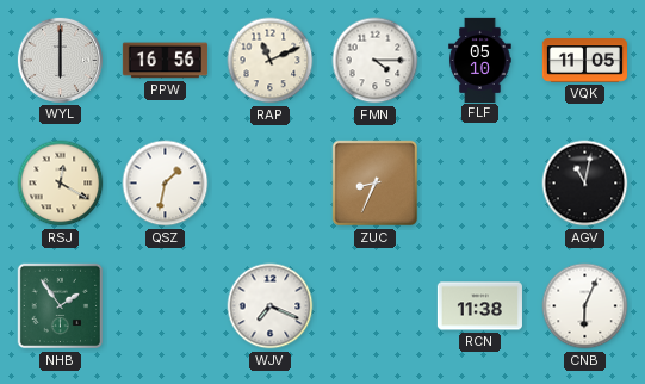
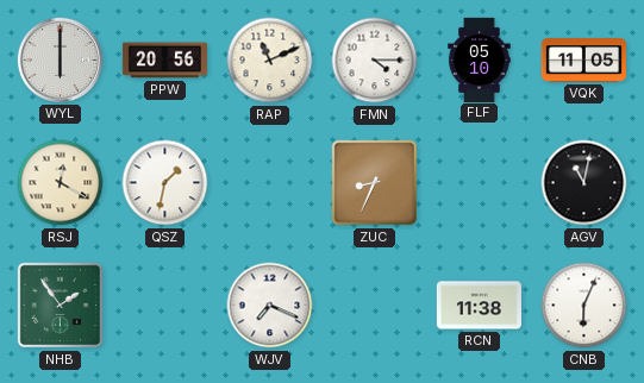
PPW: 16:56 -> 20:56
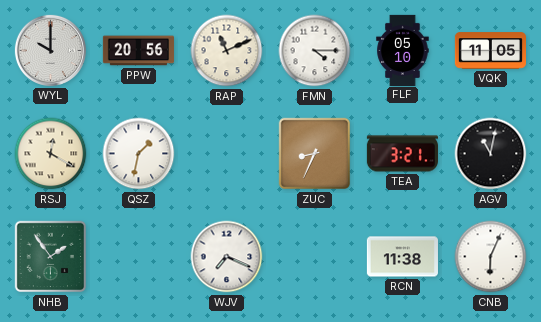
WYL: 6:00 -> 10:00
TEA: none -> 3:21
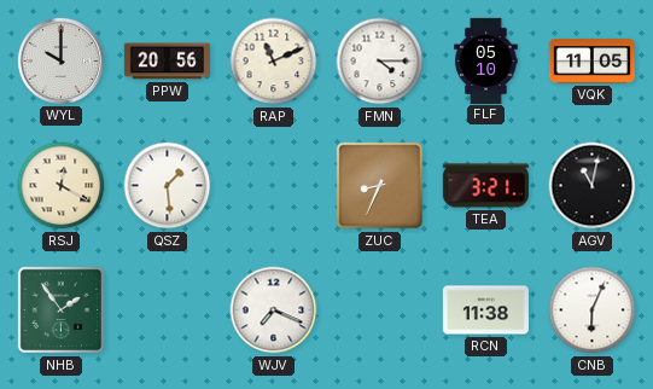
QSZ: 1:32 -> 1:29
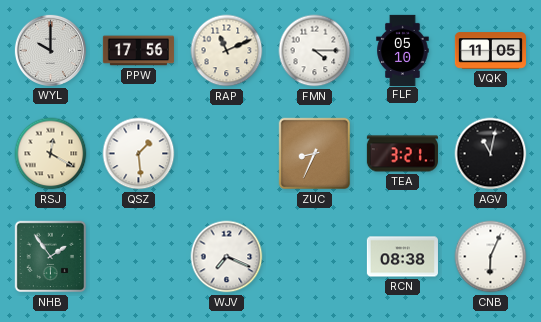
PPW: 20:56 -> 17:56
RCN: 11:38 -> 08:38
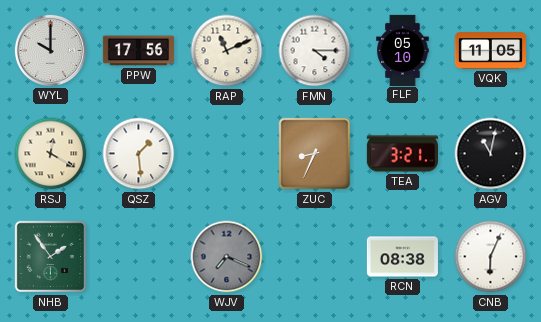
WJV dial: white -> grey
